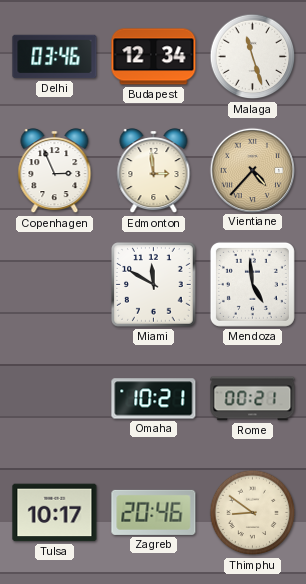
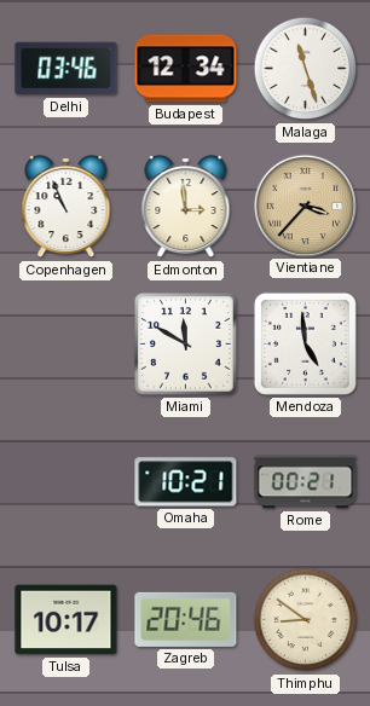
Copenhagen: 2:56 -> 10:56
Vientiane: 4:37 -> 3:37
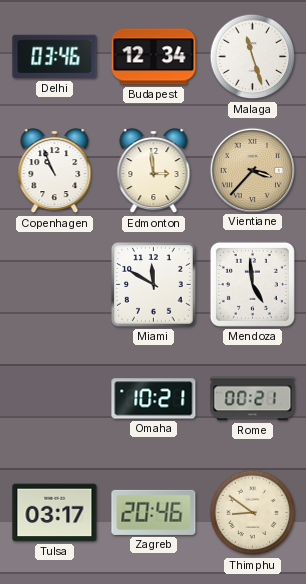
Tulsa: 10:17 -> 03:17
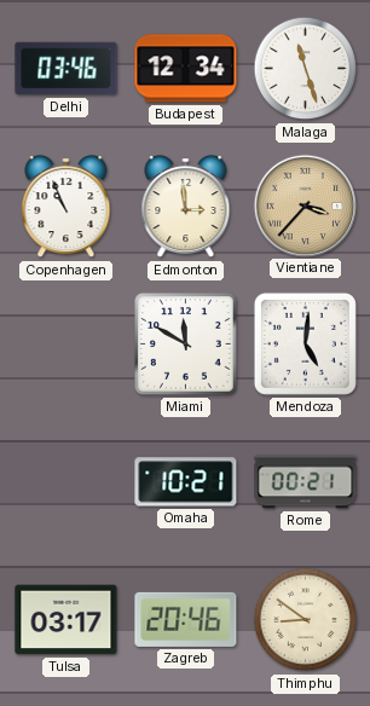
Mendoza: 4:59 -> 5:01
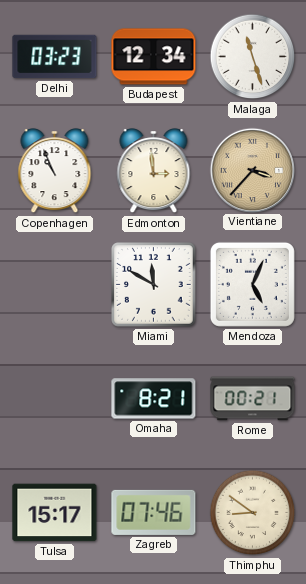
Delhi: 03:46 -> 03:23
Mendoza: 5:01 -> 5:04
Omaha: 10:21 -> 8:21
Tulsa: 03:17 -> 15:17
Zagreb: 20:46 -> 07:46
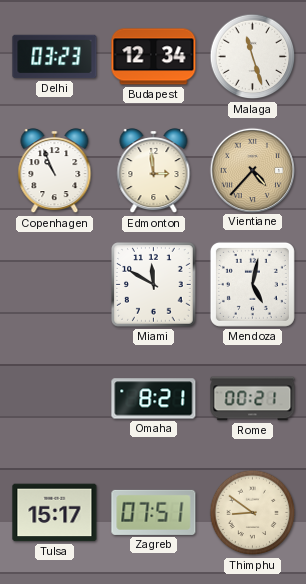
Vientiane: 3:37 -> 4:37
Mendoza: 5:04 -> 5:02
Zagreb: 07:46 -> 07:51
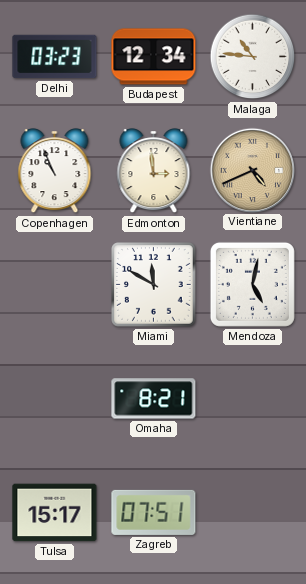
Malaga: 11:27 -> 10:46
Vientiane: 4:37 -> 4:41
Rome: 00:21 -> none
Thimphu: 8:51 -> none
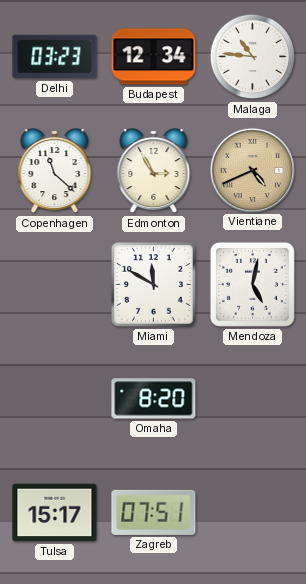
Copenhagen: 10:56 -> 11:22
Edmonton: 2:59 -> 2:55
Omaha: 8:21 -> 8:20
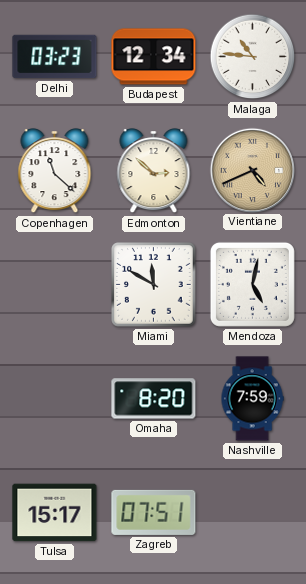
Edmonton: 2:55 -> 2:52
Nashville: none -> 7:59
